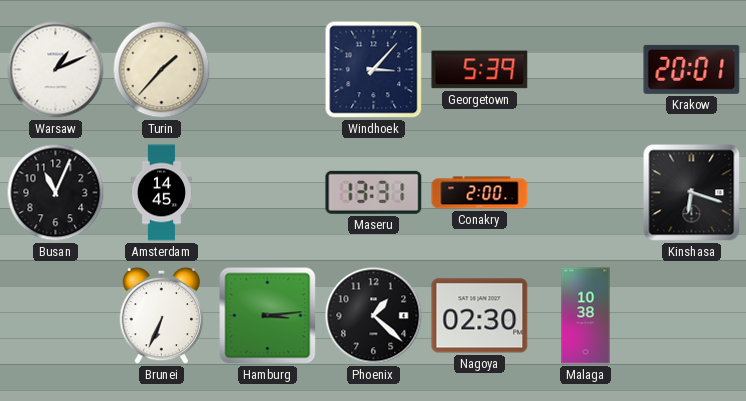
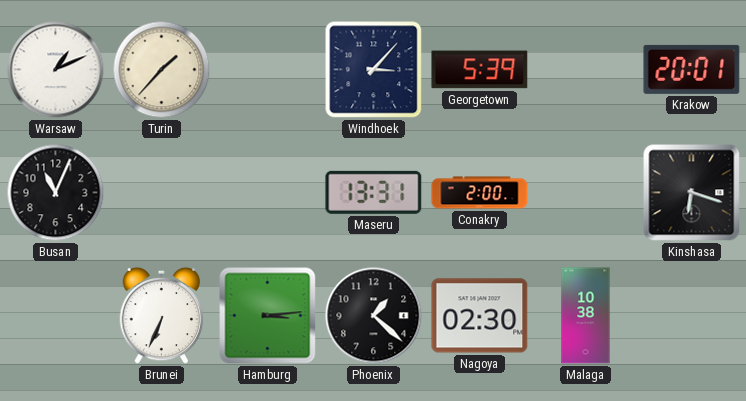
Amsterdam: 14:45 -> none
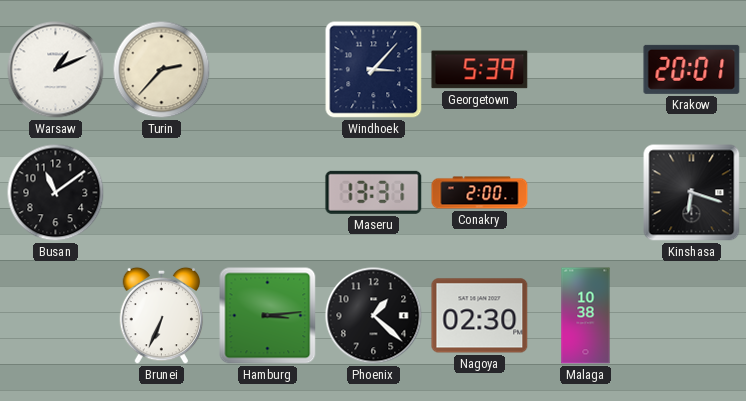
Turin: 1:37 -> 2:37
Busan: 11:04 -> 11:09
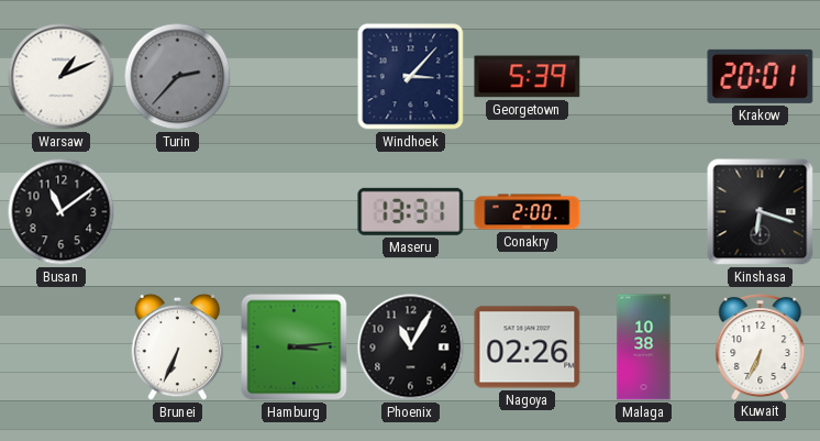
Turin dial: cream -> grey
Phoenix: 1:22 -> 11:05
Nagoya: 02:30 -> 02:26
Kuwait: none -> 6:34
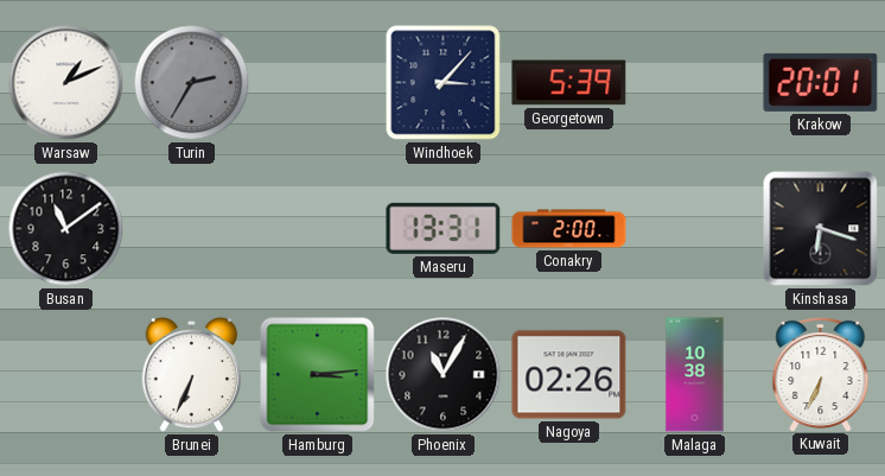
Turin: 2:37 -> 2:35
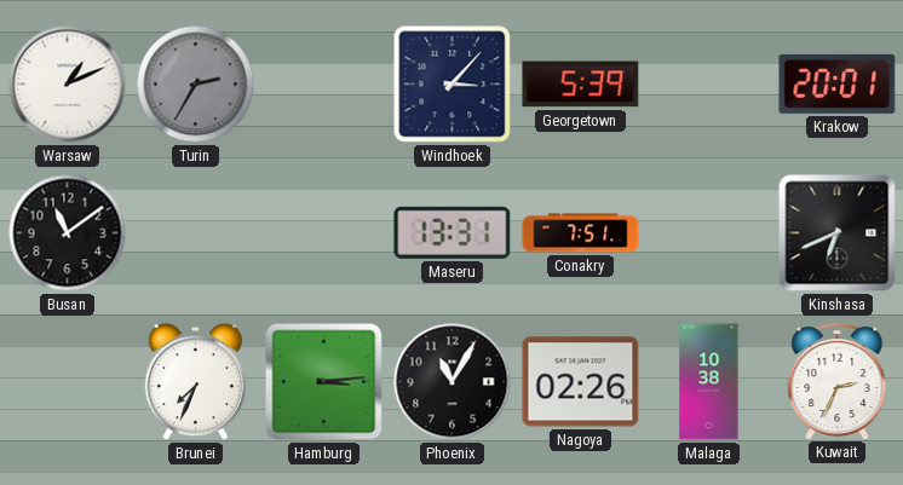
Conakry: 2:00 -> 7:51
Kinshasa: 6:18 -> 6:41
Brunei: 6:34 -> 7:34
Kuwait: 6:34 -> 2:34
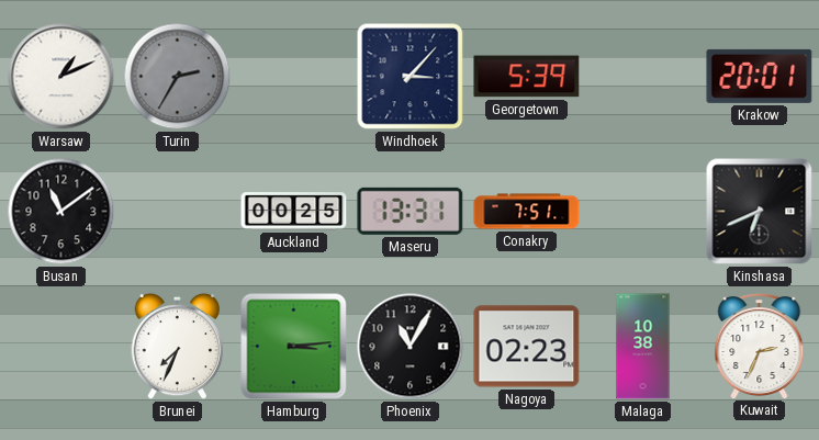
Auckland: none -> 00:25
Nagoya: 02:26 -> 02:23
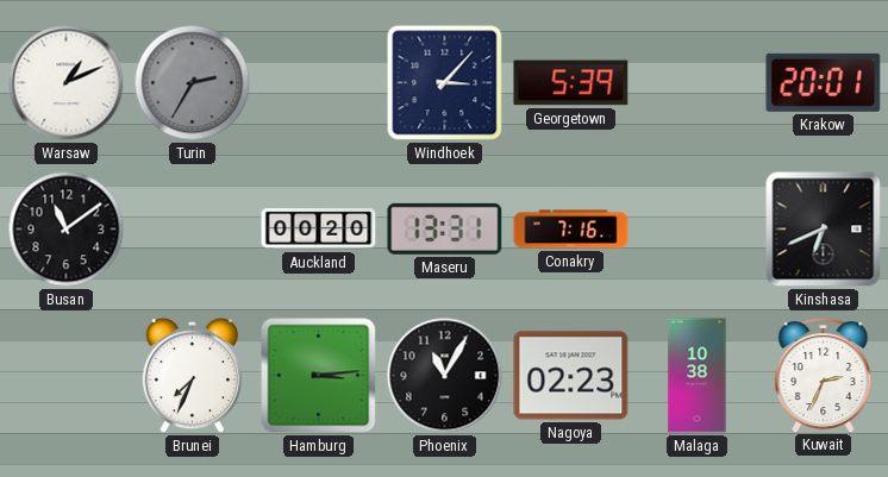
Auckland: 00:25 -> 00:20
Conakry: 7:51 -> 7:16
